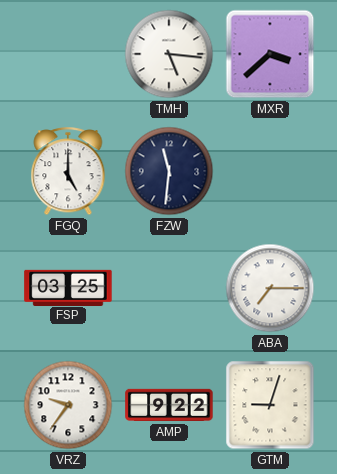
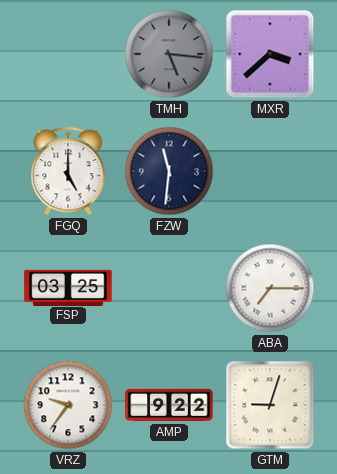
TMH dial: white -> grey
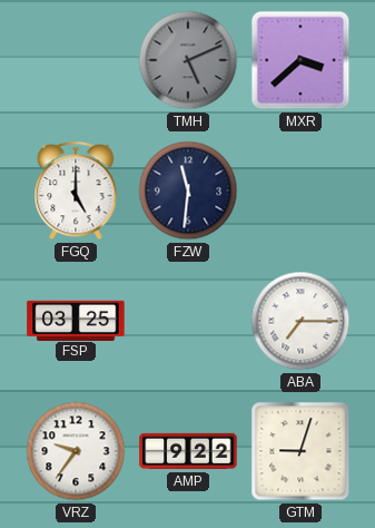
TMH: 5:16 -> 5:11
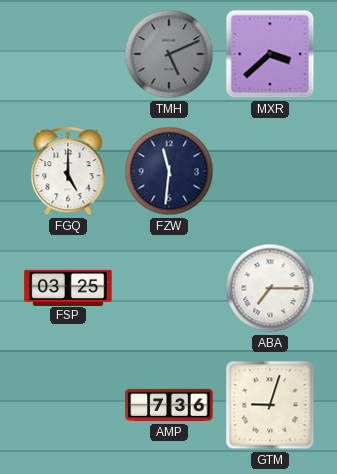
VRZ: 9:36 -> none
AMP: 9:22 -> 7:36
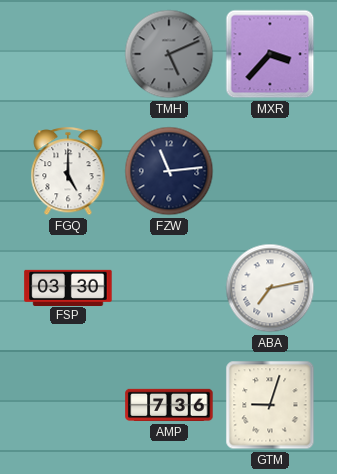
MXR: 3:38 -> 3:37
FZW: 11:31 -> 11:14
FSP: 03:25 -> 03:30
ABA: 7:15 -> 7:13
